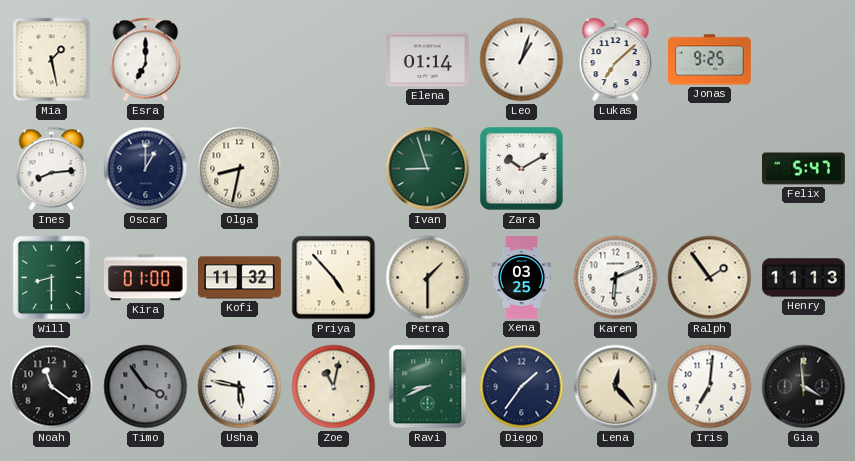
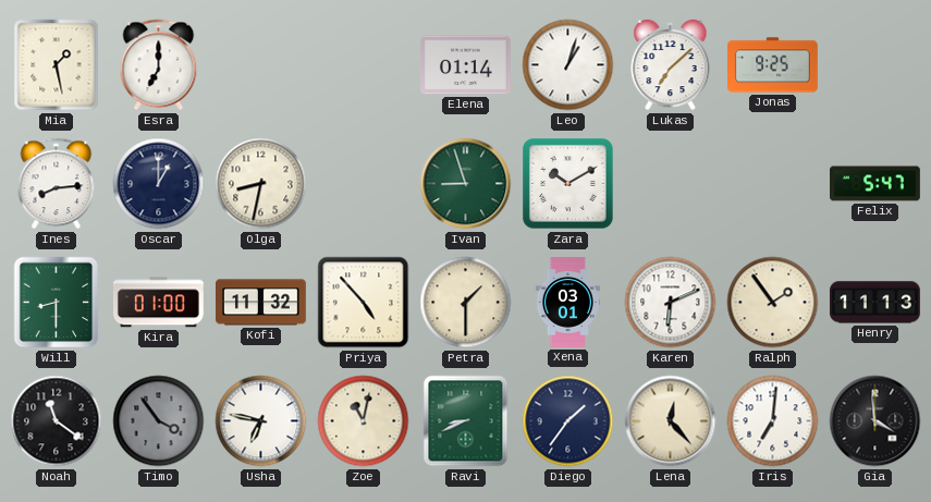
Xena: 03:25 -> 03:01
Usha: 5:47 -> 6:47
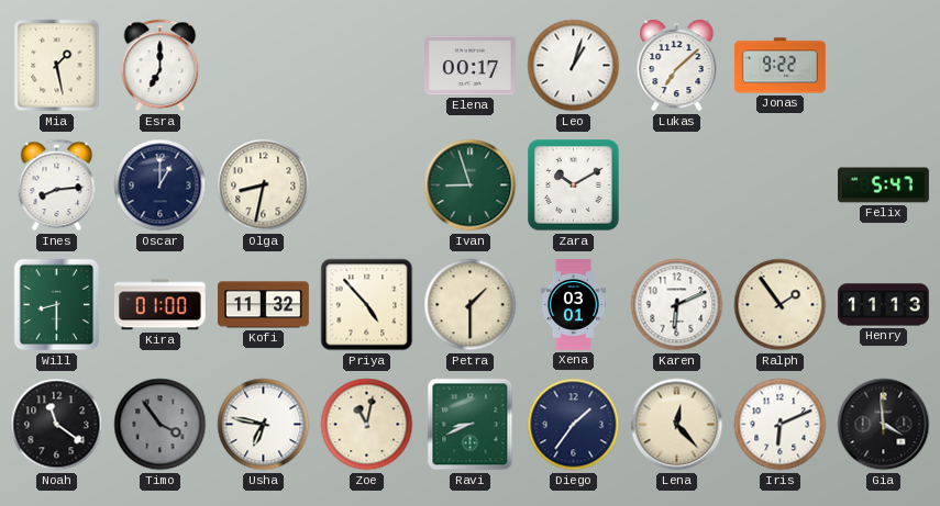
Elena: 01:14 -> 00:17
Jonas: 9:25 -> 9:22
Iris: 7:01 -> 6:11
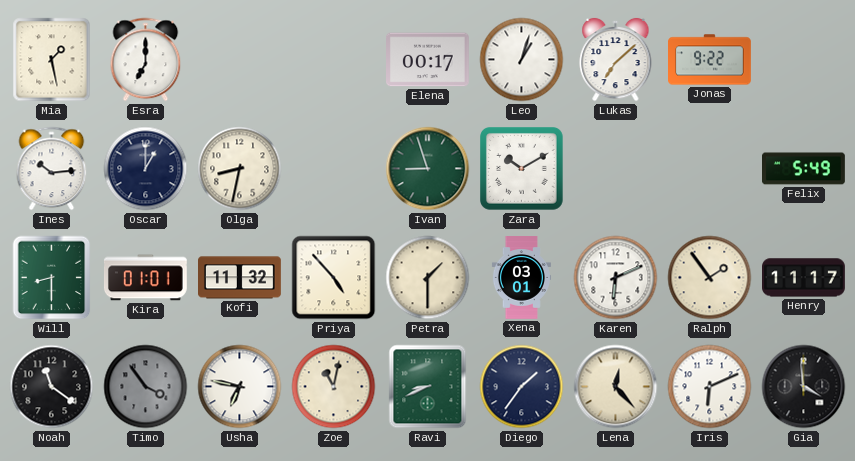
Ines: 8:14 -> 10:14
Felix: 5:47 -> 5:49
Kira: 01:00 -> 01:01
Henry: 11:13 -> 11:17
